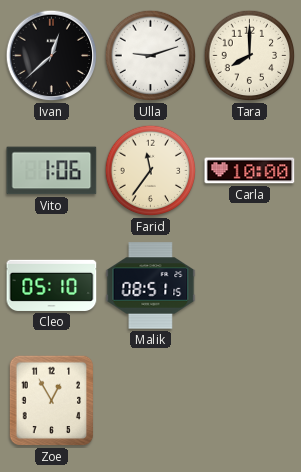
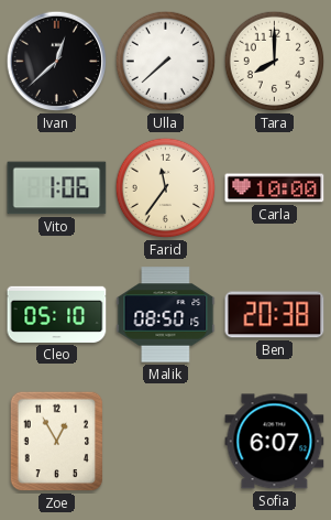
Ulla: 9:12 -> 7:38
Malik: 08:51 -> 08:50
Ben: none -> 20:38
Sofia: none -> 6:07
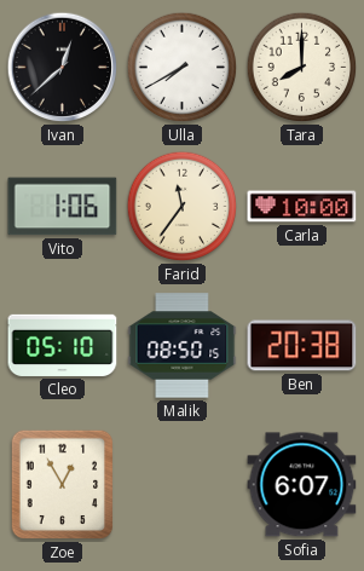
Ulla: 7:38 -> 7:40
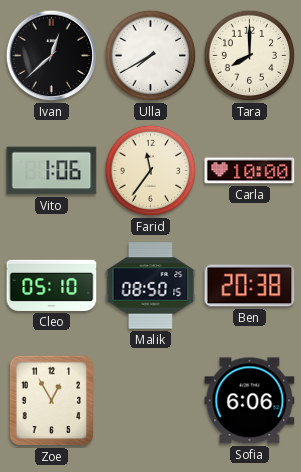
Sofia: 6:07 -> 6:06
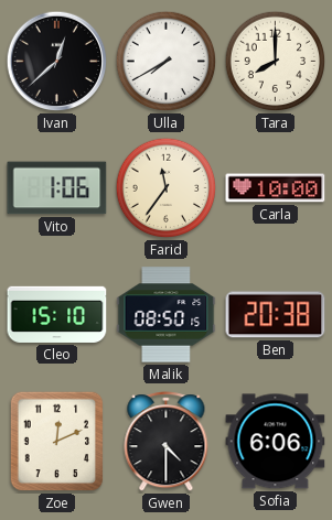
Cleo: 05:10 -> 15:10
Zoe: 12:55 -> 12:11
Gwen: none -> 4:30
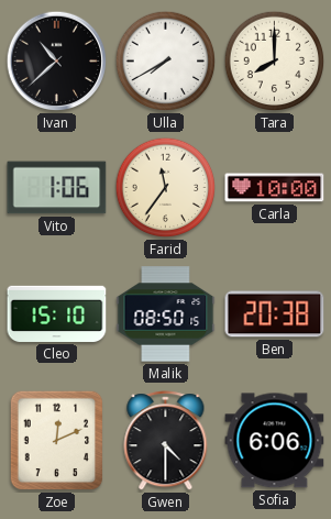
Ivan: 12:38 -> 10:38
